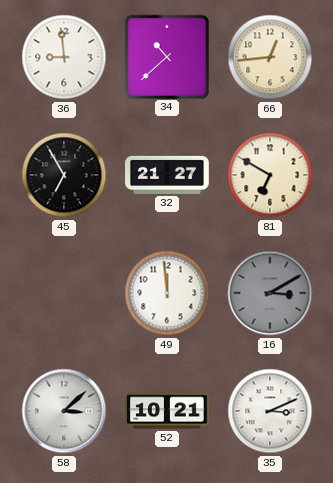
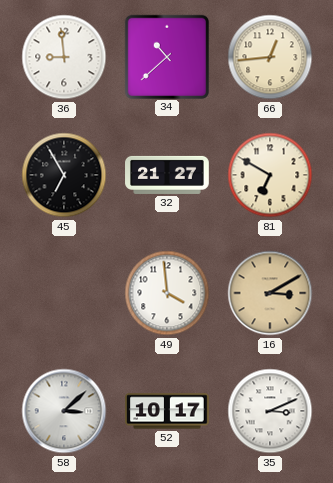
49: 11:59 -> 3:59
16 dial: grey -> champagne
52: 10:21 -> 10:17
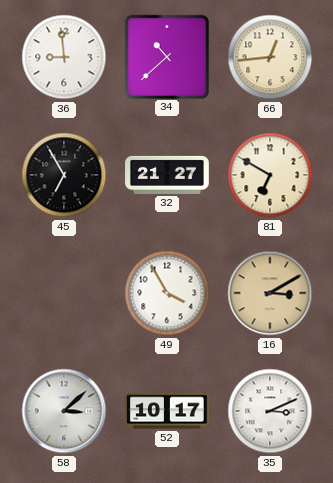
49: 3:59 -> 3:55
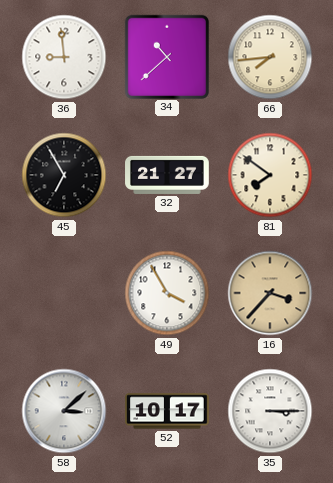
66: 12:44 -> 7:44
81: 6:50 -> 7:51
16: 3:10 -> 3:37
35: 3:11 -> 3:15
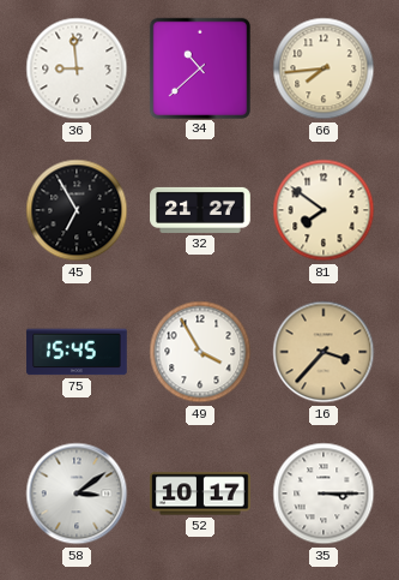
75: none -> 15:45
58: 3:08 -> 3:09
